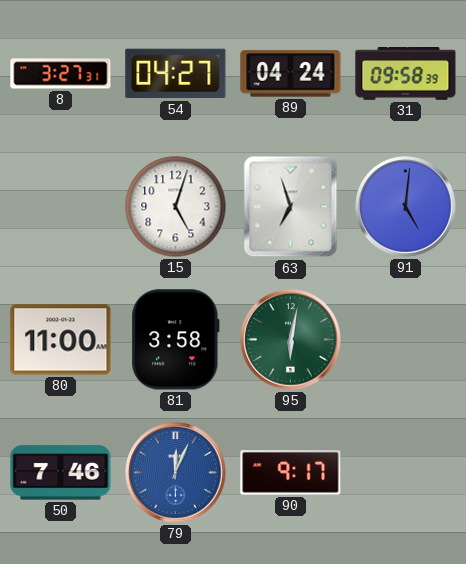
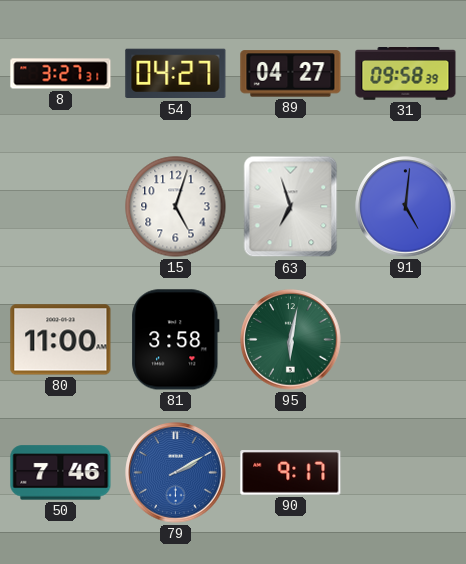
89: 04:24 -> 04:27
79: 12:04 -> 2:10
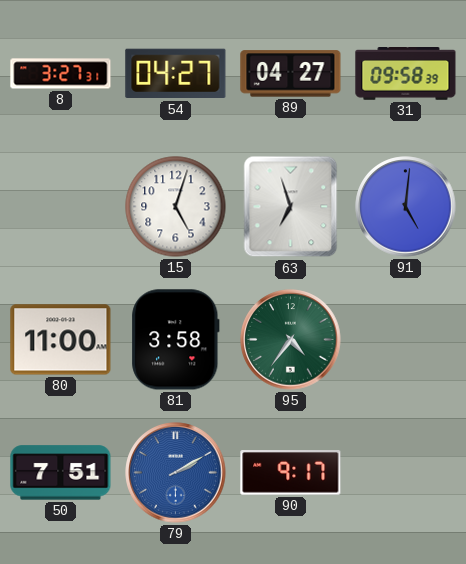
95: 6:02 -> 4:36
50: 7:46 -> 7:51
